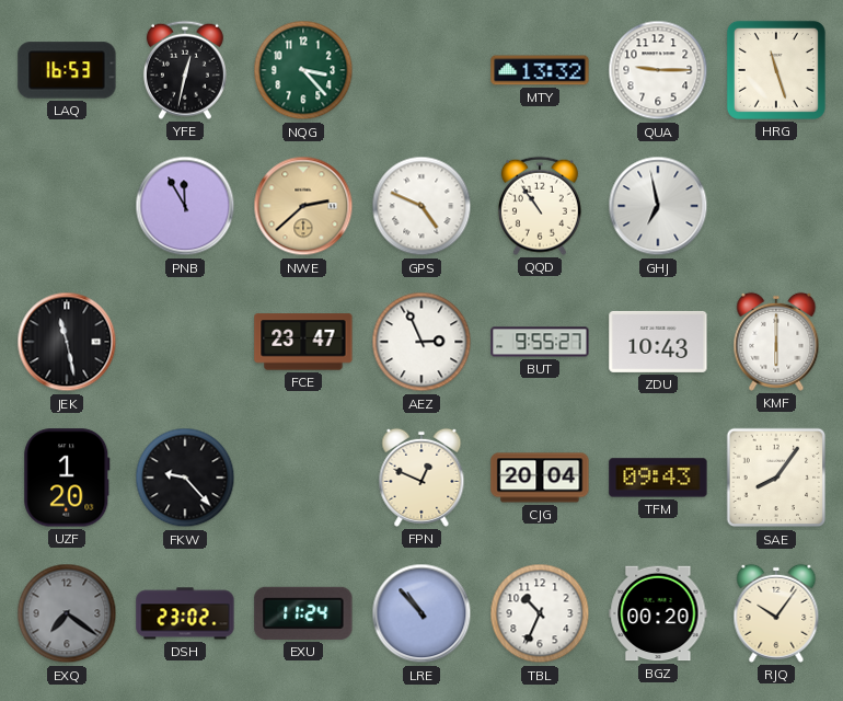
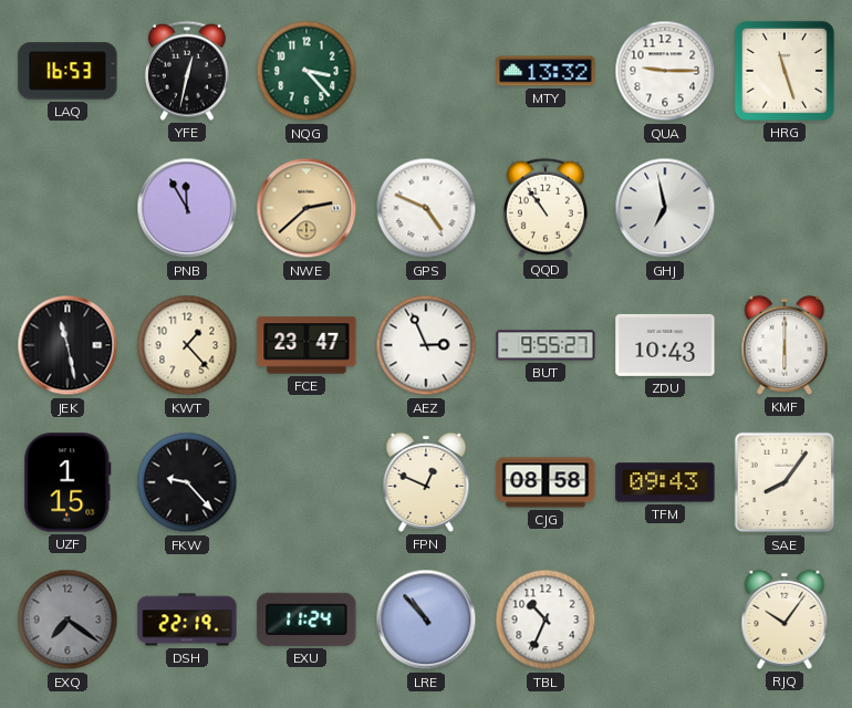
KWT: none -> 1:23
UZF: 1:20 -> 1:15
CJG: 20:04 -> 08:58
DSH: 23:02 -> 22:19
BGZ: 00:20 -> none
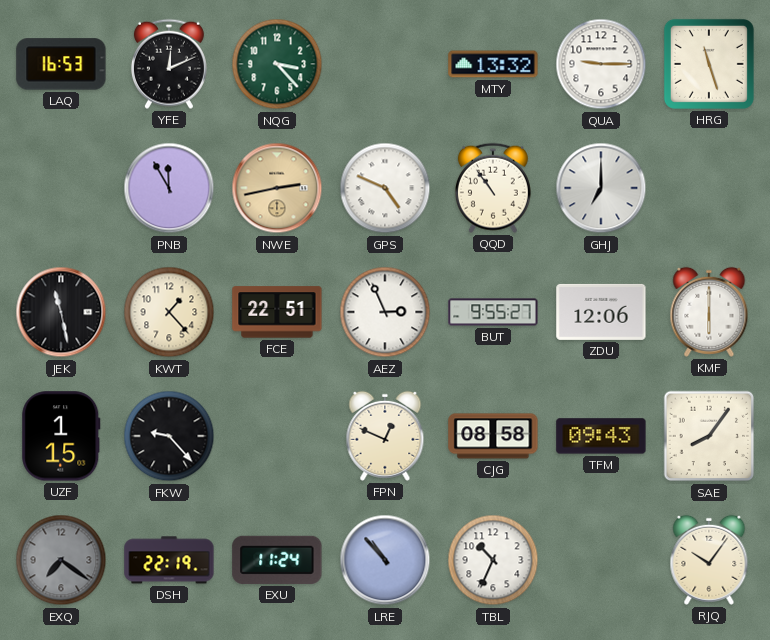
YFE: 12:32 -> 12:11
NWE: 2:38 -> 2:43
GHJ: 6:58 -> 7:00
FCE: 23:47 -> 22:51
ZDU: 10:43 -> 12:06
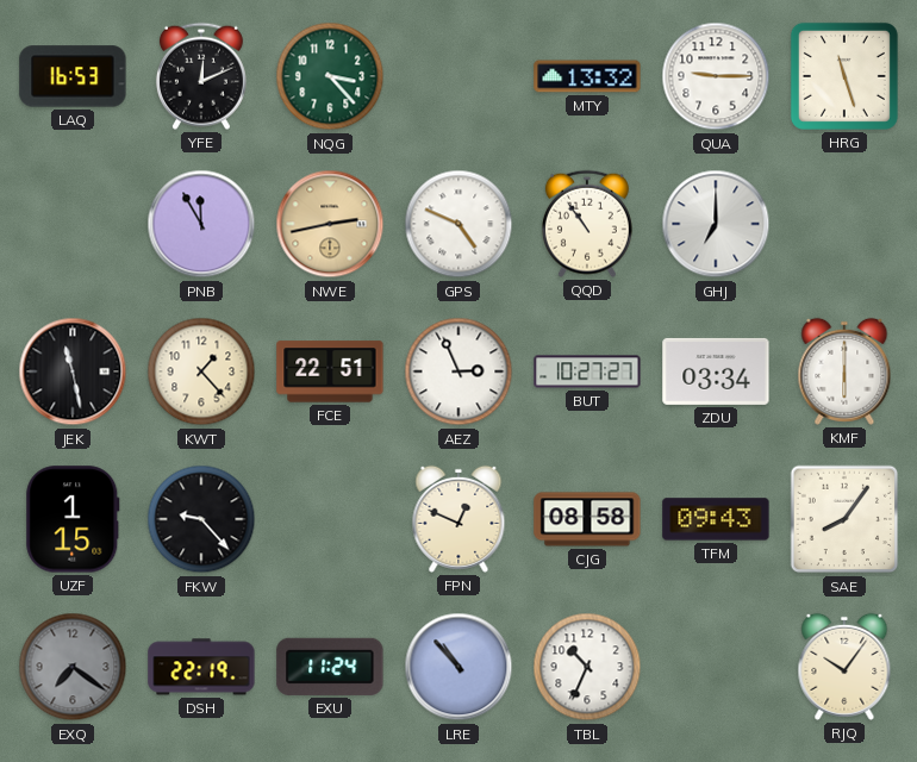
BUT: 9:55 -> 10:27
ZDU: 12:06 -> 03:34
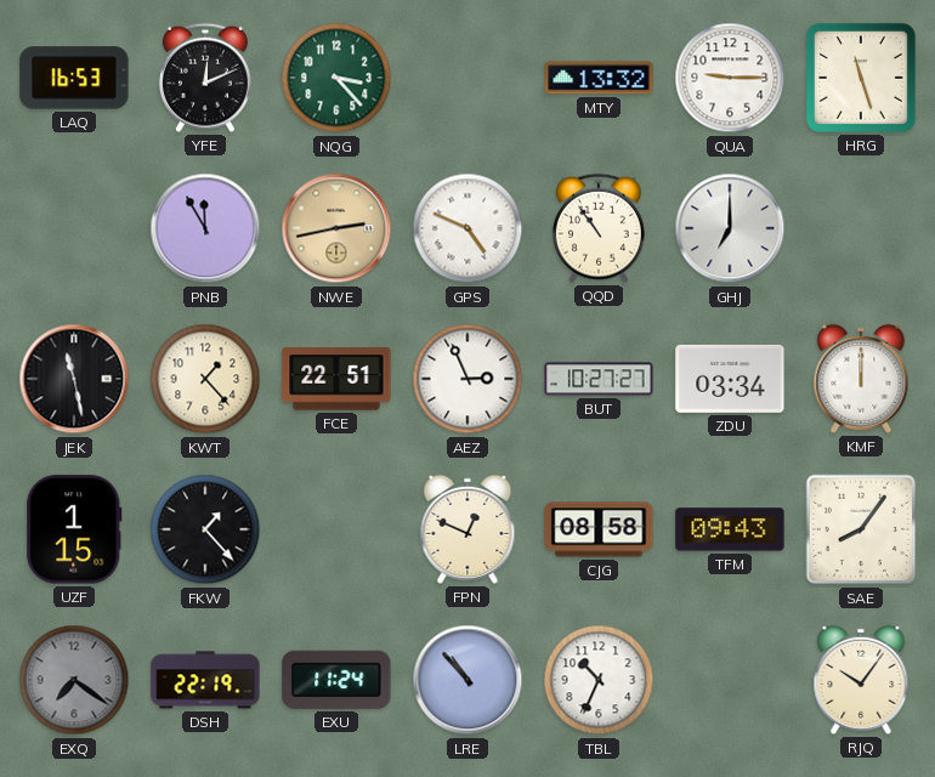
KMF: 6:00 -> 12:00
FKW: 9:23 -> 1:23
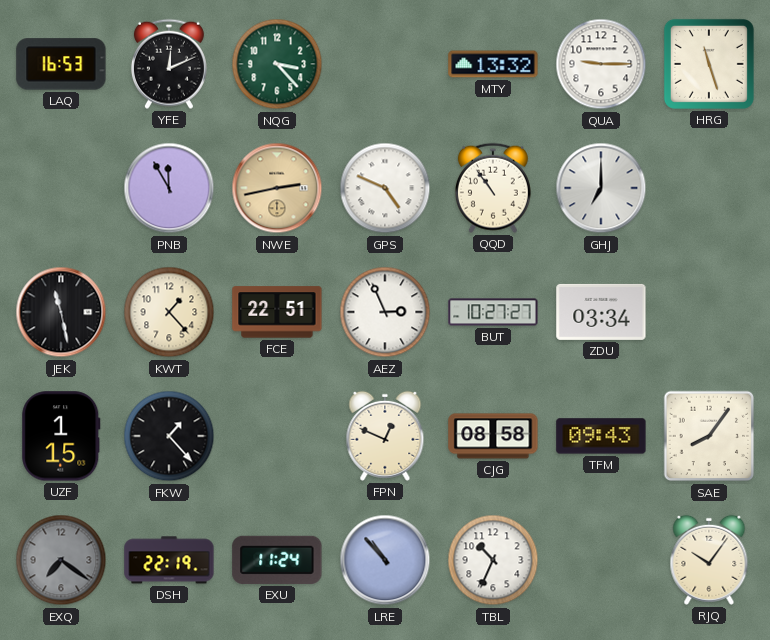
KMF: 12:00 -> none
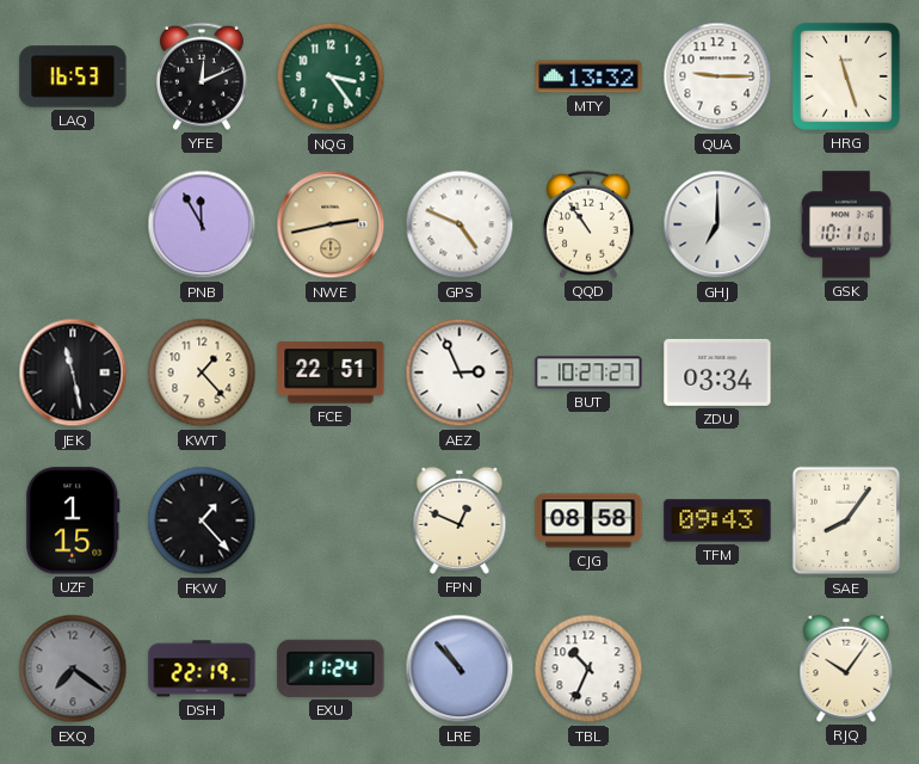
NQG: 3:23 -> 3:24
GSK: none -> 10:11
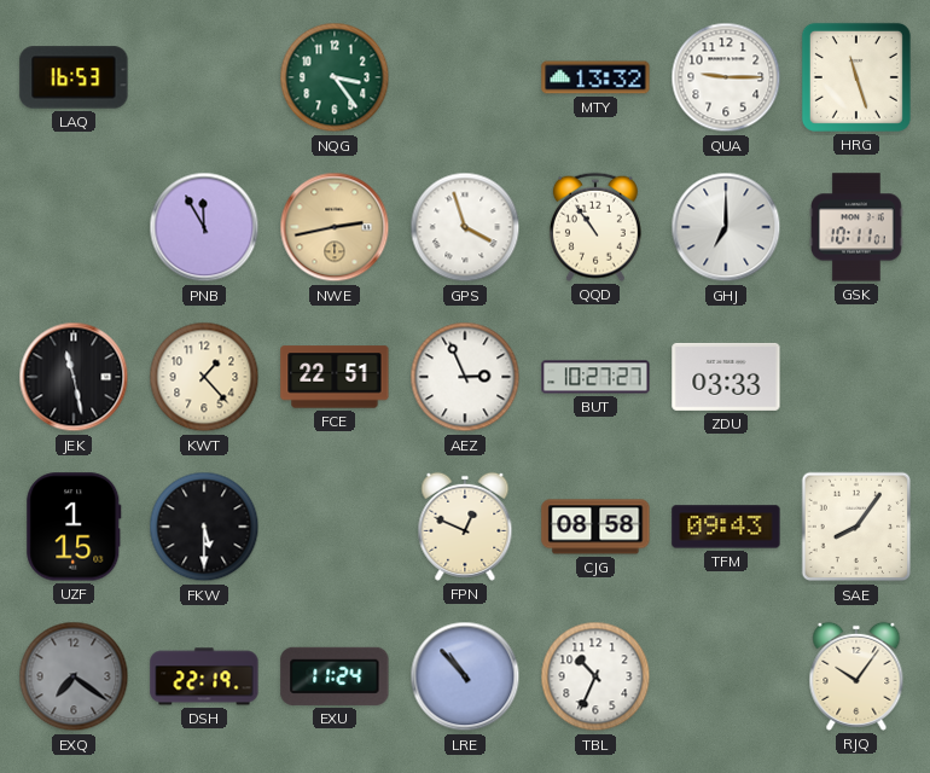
YFE: 12:11 -> none
GPS: 4:49 -> 3:57
ZDU: 03:34 -> 03:33
FKW: 1:23 -> 5:30
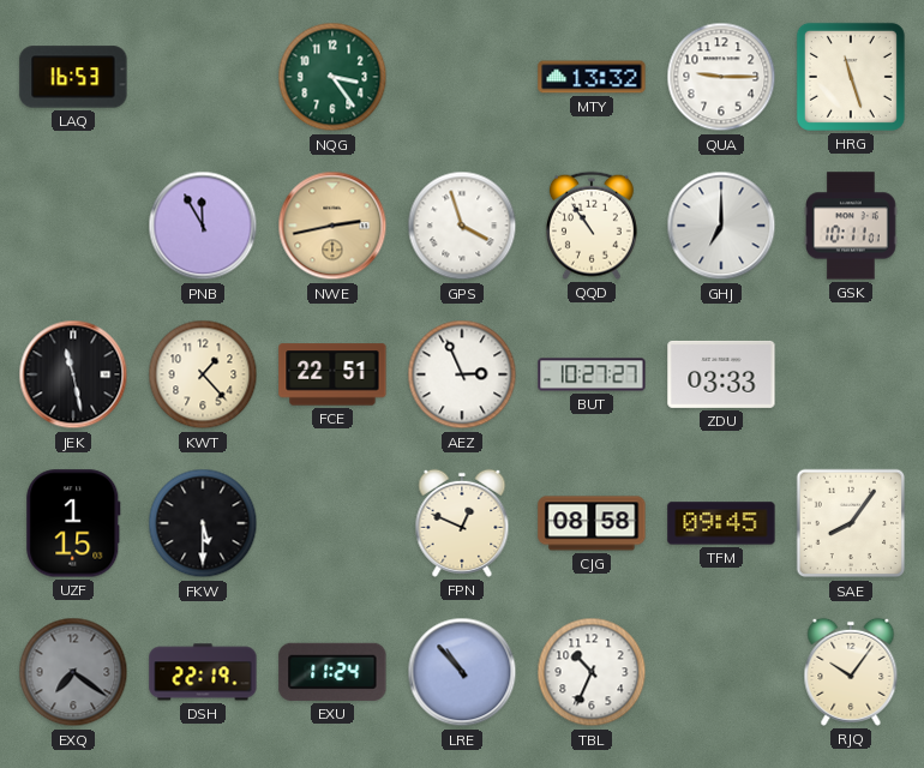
TFM: 09:43 -> 09:45
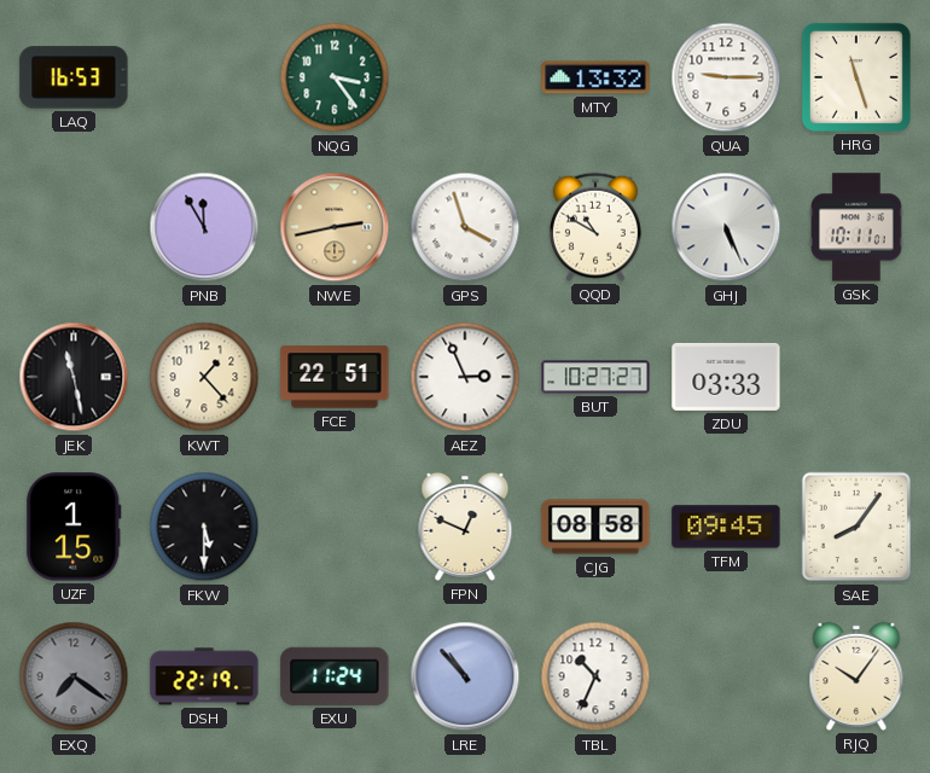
QQD: 10:54 -> 10:50
GHJ: 7:00 -> 5:26
